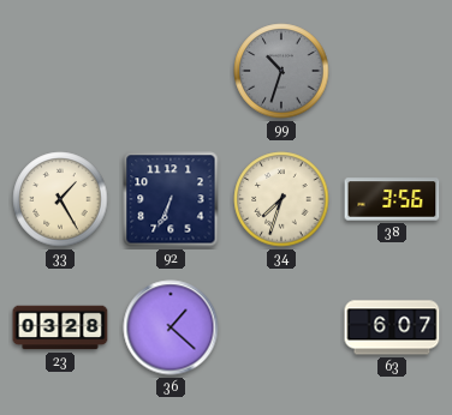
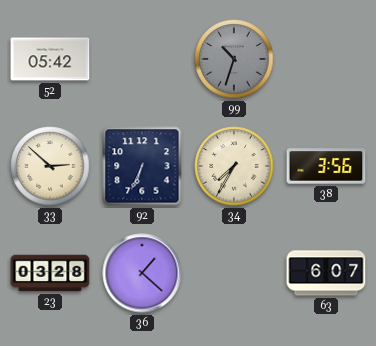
52: none -> 05:42
33: 1:25 -> 2:52
34: 7:33 -> 7:35
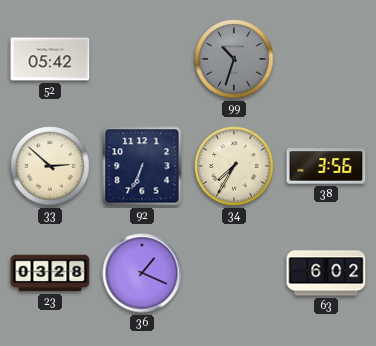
36: 1:22 -> 1:19
63: 6:07 -> 6:02
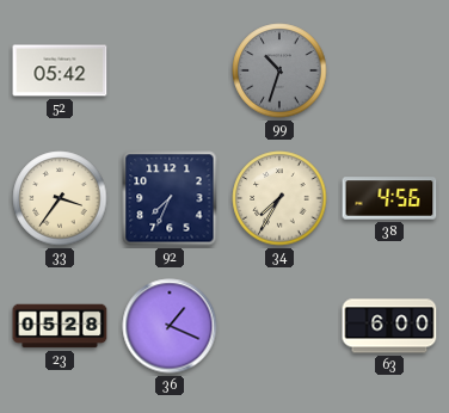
33: 2:52 -> 3:36
92: 6:34 -> 7:34
38: 3:56 -> 4:56
23: 03:28 -> 05:28
63: 6:02 -> 6:00
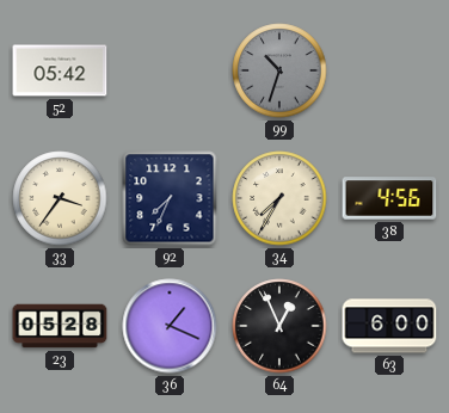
64: none -> 12:56
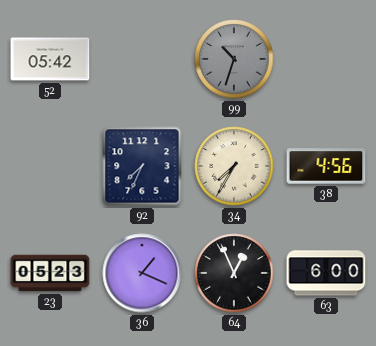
33: 3:36 -> none
23: 05:28 -> 05:23
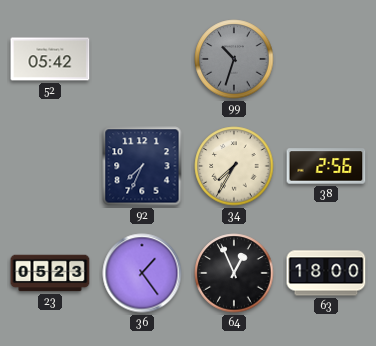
38: 4:56 -> 2:56
36: 1:19 -> 1:24
63: 6:00 -> 18:00
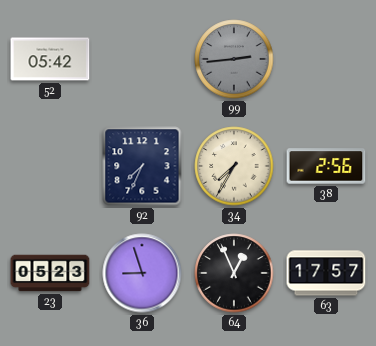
99: 10:33 -> 2:44
36: 1:24 -> 8:57
63: 18:00 -> 17:57
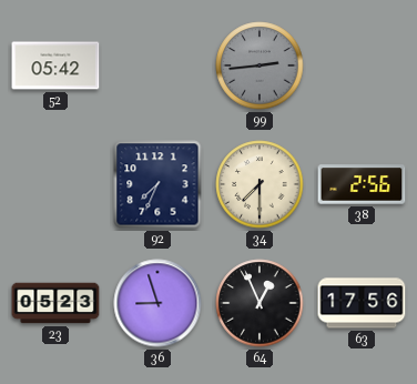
34: 7:35 -> 7:30
63: 17:57 -> 17:56
